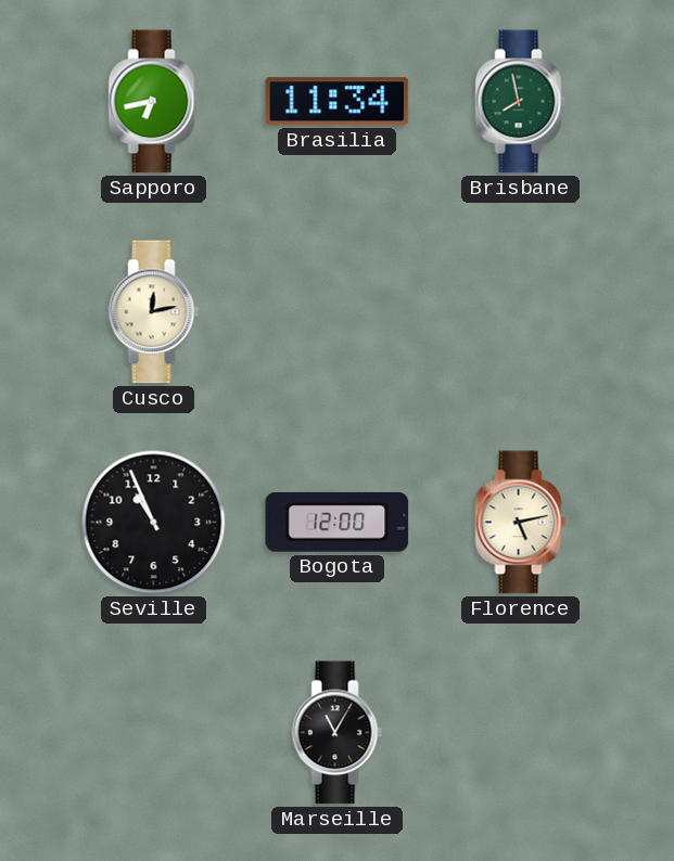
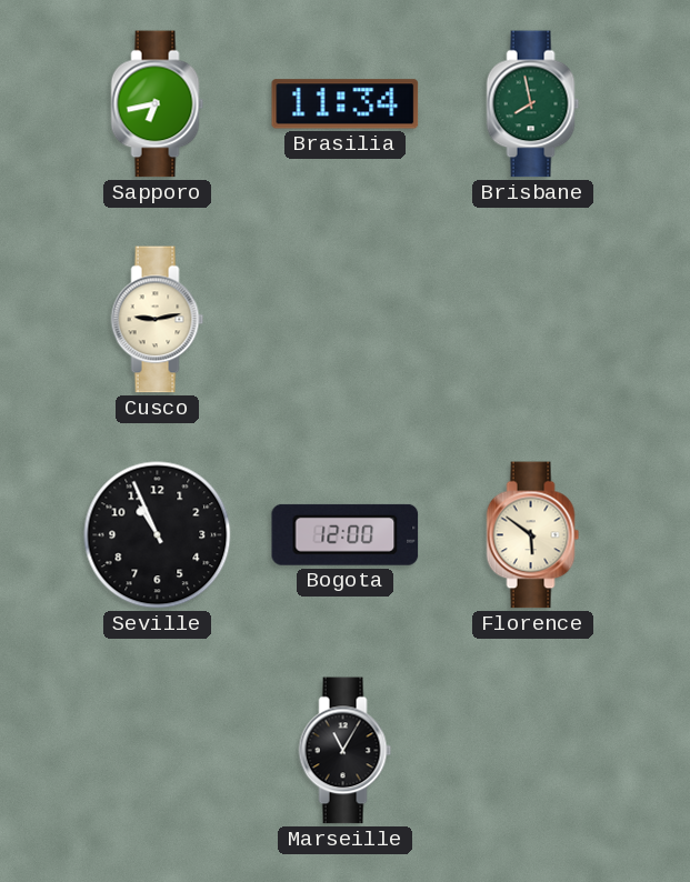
Cusco: 12:13 -> 9:13
Florence: 5:13 -> 5:51
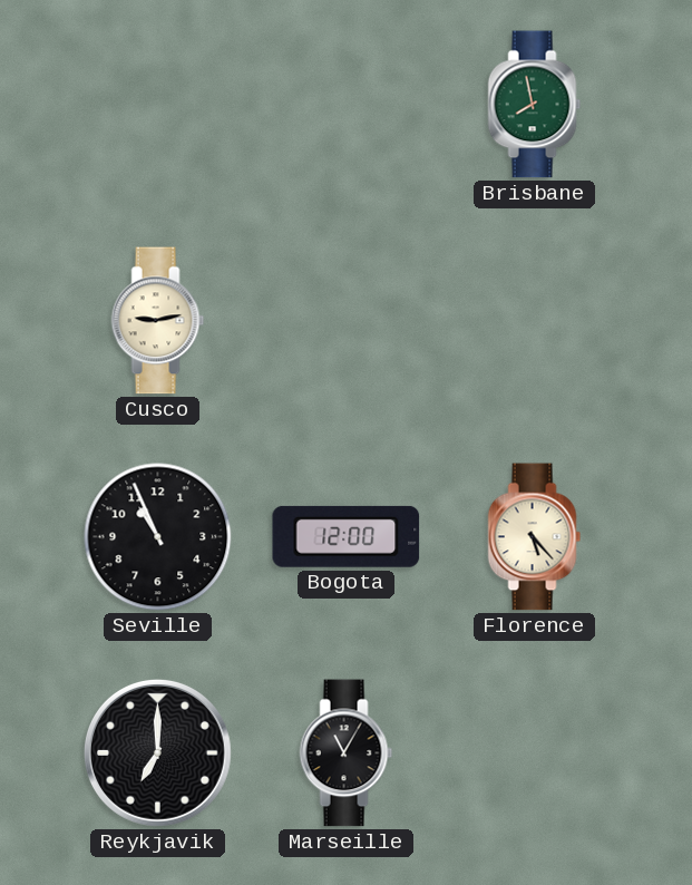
Sapporo: 6:43 -> none
Brasilia: 11:34 -> none
Florence: 5:51 -> 5:23
Reykjavik: none -> 7:00
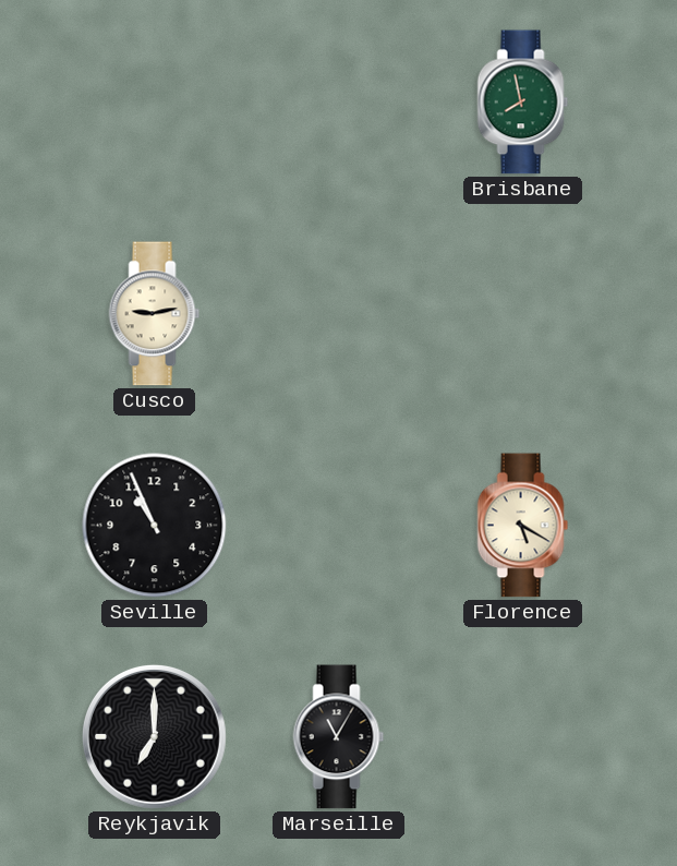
Bogota: 12:00 -> none
Florence: 5:23 -> 5:20
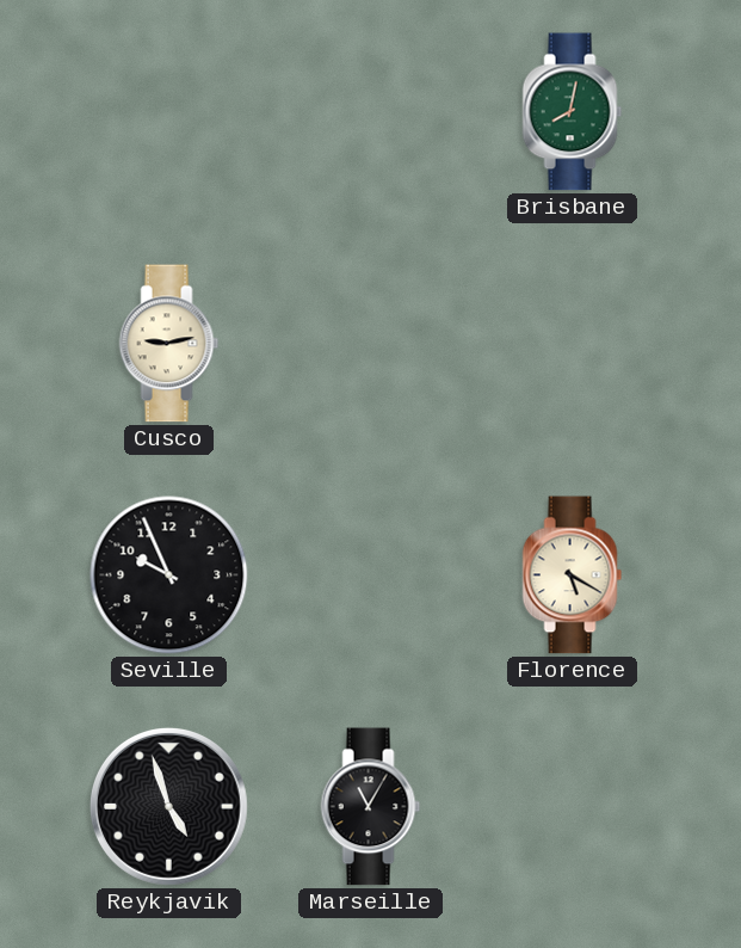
Brisbane: 7:58 -> 8:02
Seville: 10:56 -> 9:56
Reykjavik: 7:00 -> 4:57
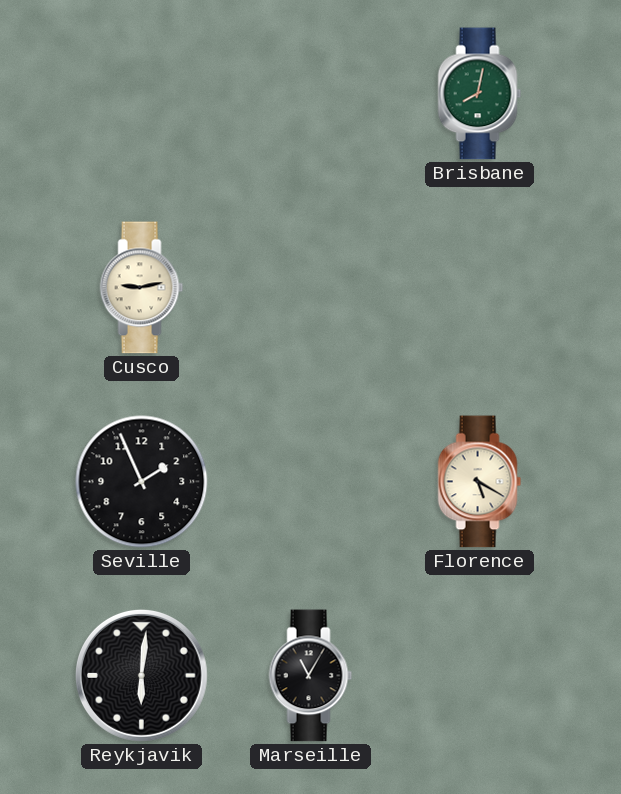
Seville: 9:56 -> 1:56
Reykjavik: 4:57 -> 6:01
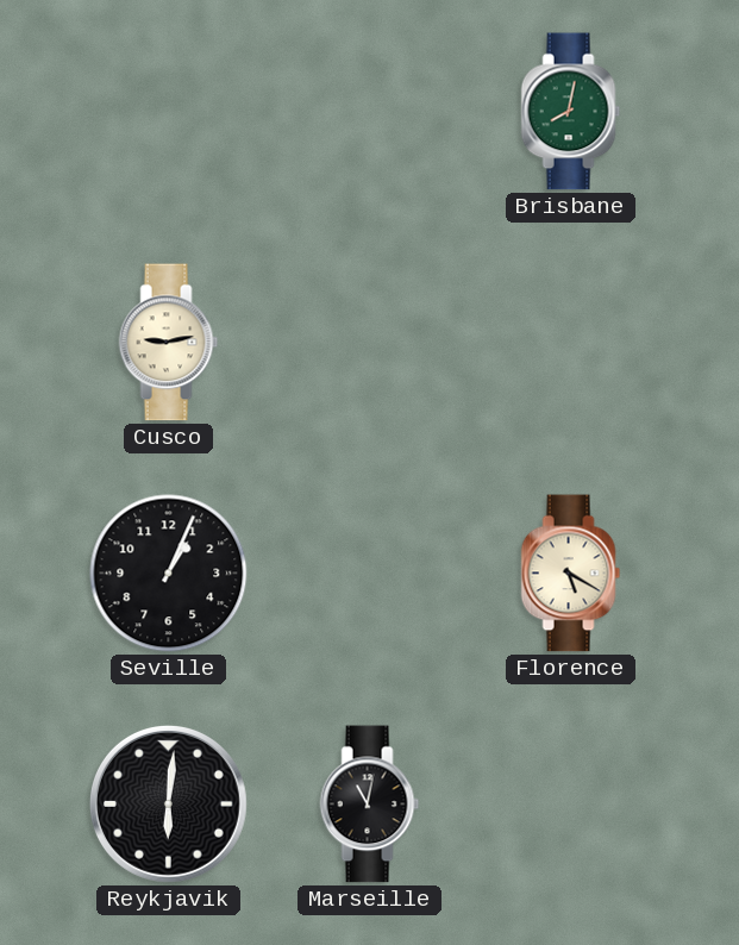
Seville: 1:56 -> 1:04
Marseille: 11:05 -> 11:02
